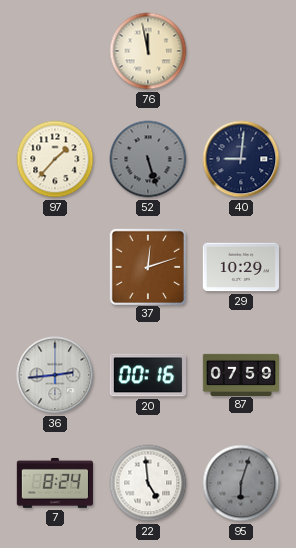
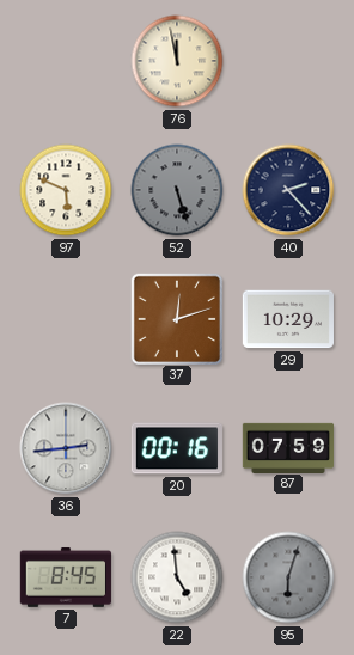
97: 1:37 -> 5:49
40: 9:01 -> 2:23
7: 8:24 -> 8:45
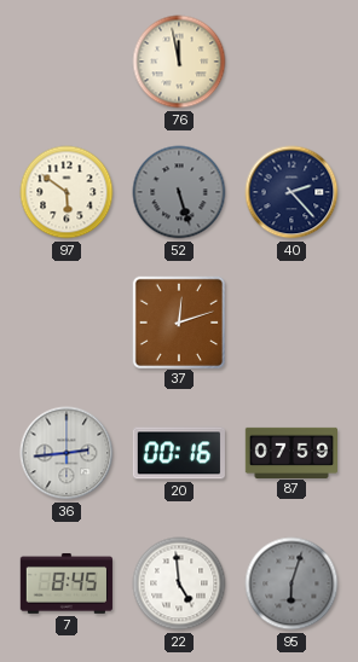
97: 5:49 -> 5:51
29: 10:29 -> none
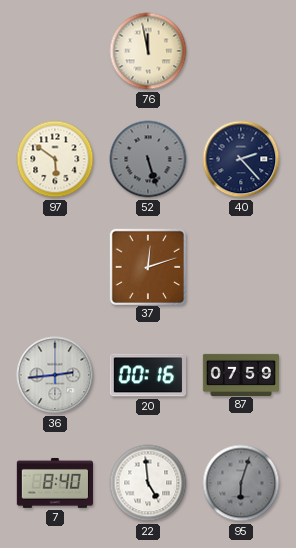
7: 8:45 -> 8:40
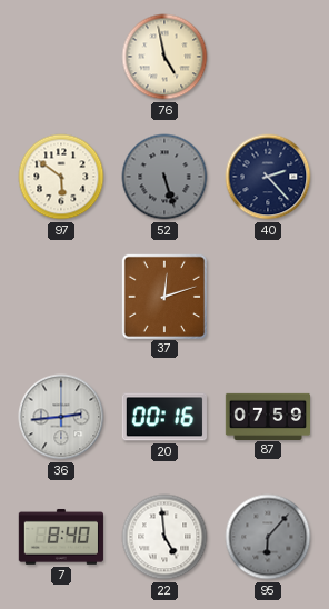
76: 11:58 -> 4:58
95: 6:03 -> 6:07
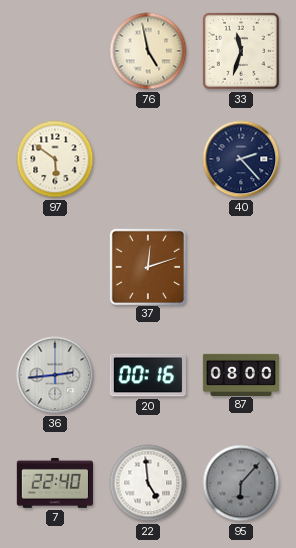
33: none -> 11:33
52: 5:27 -> none
87: 07:59 -> 08:00
7: 8:40 -> 22:40
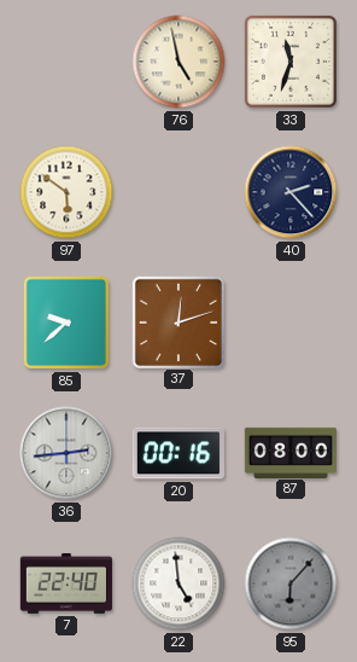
85: none -> 9:38
